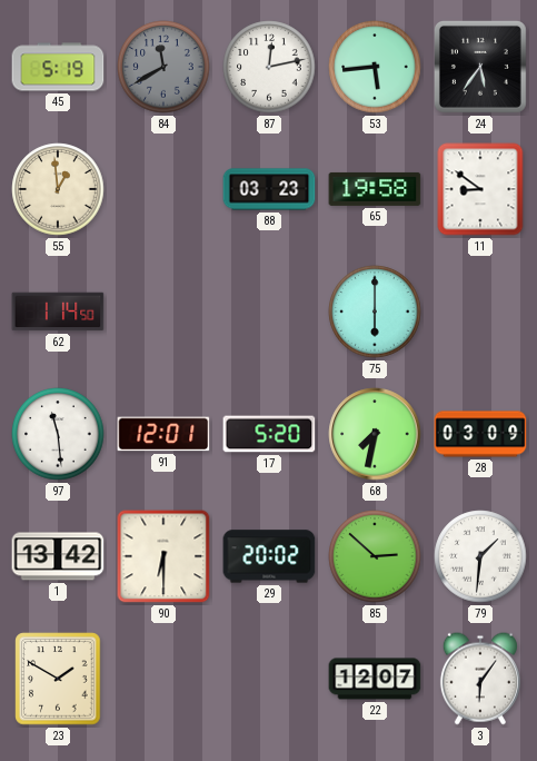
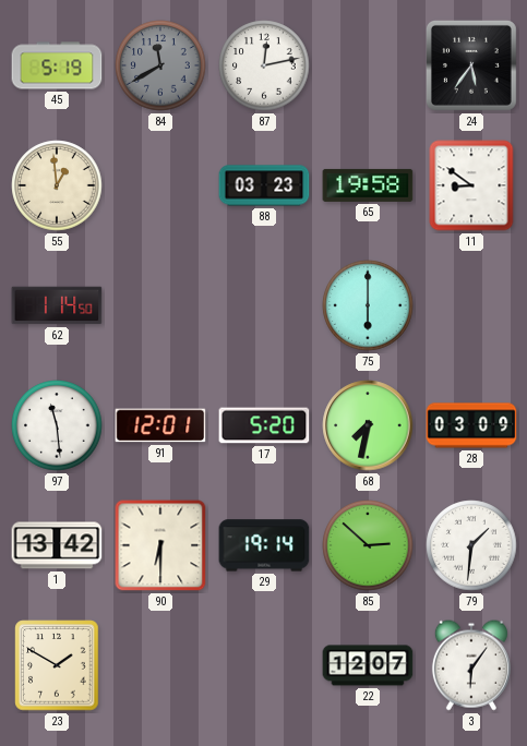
53: 5:44 -> none
29: 20:02 -> 19:14
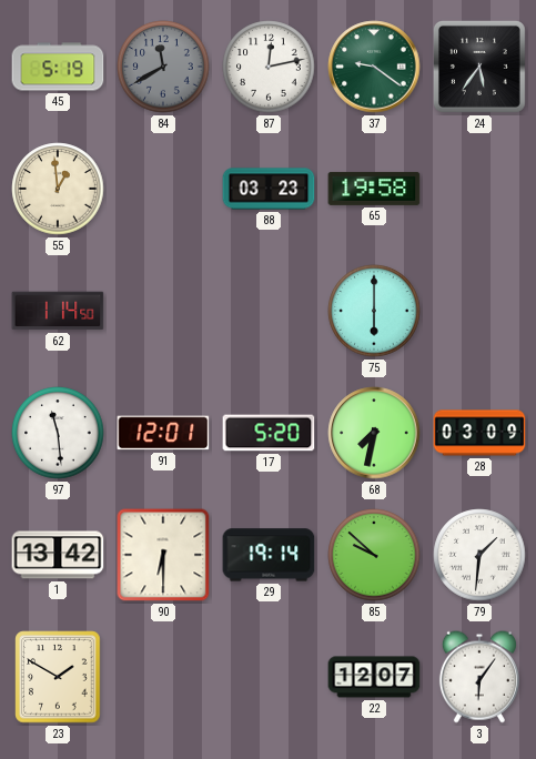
37: none -> 9:21
11: 8:51 -> none
85: 2:52 -> 9:52
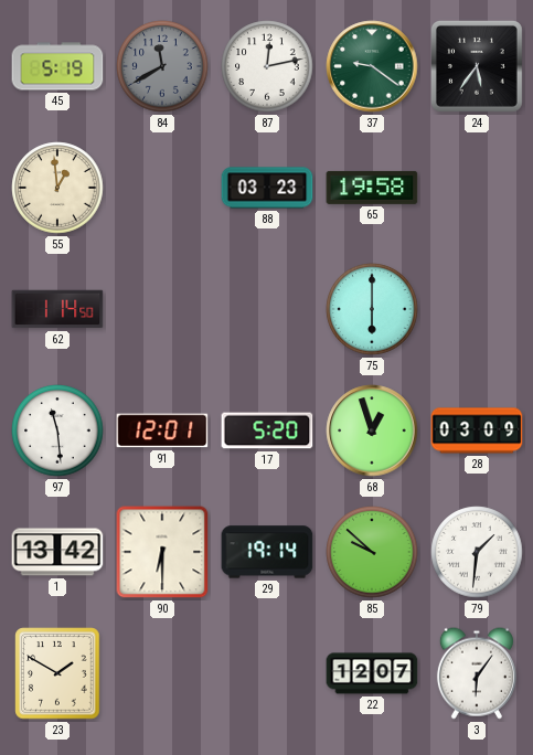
68: 7:32 -> 12:57
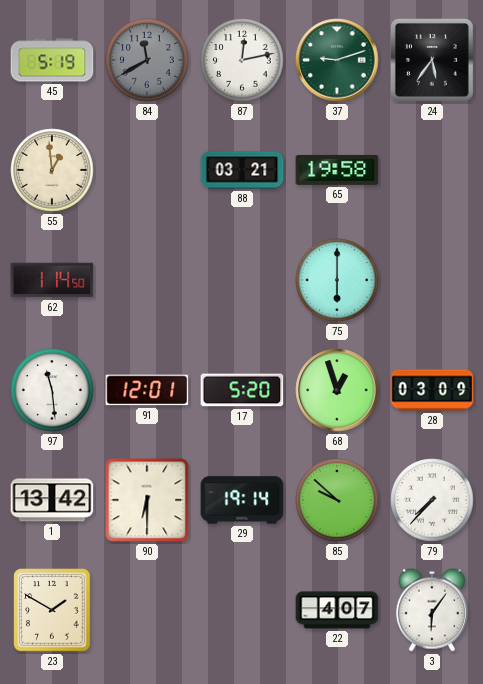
37: 9:21 -> 9:12
88: 03:23 -> 03:21
79: 1:31 -> 7:37
22: 12:07 -> 4:07
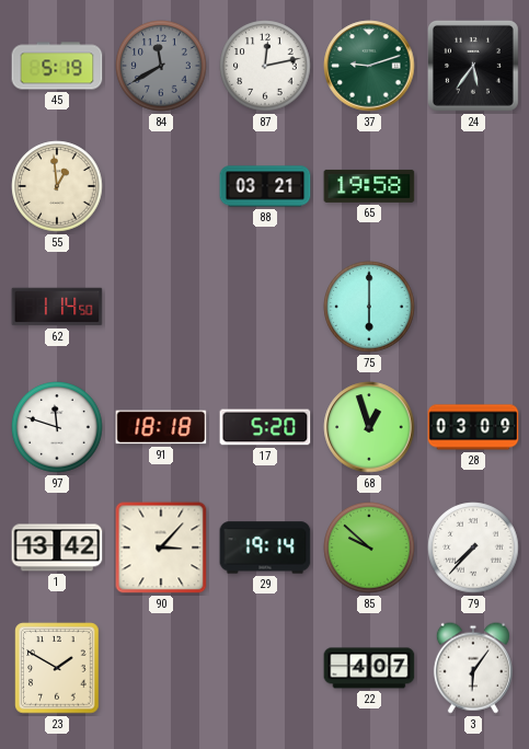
97: 11:29 -> 11:48
91: 12:01 -> 18:18
90: 6:30 -> 3:07
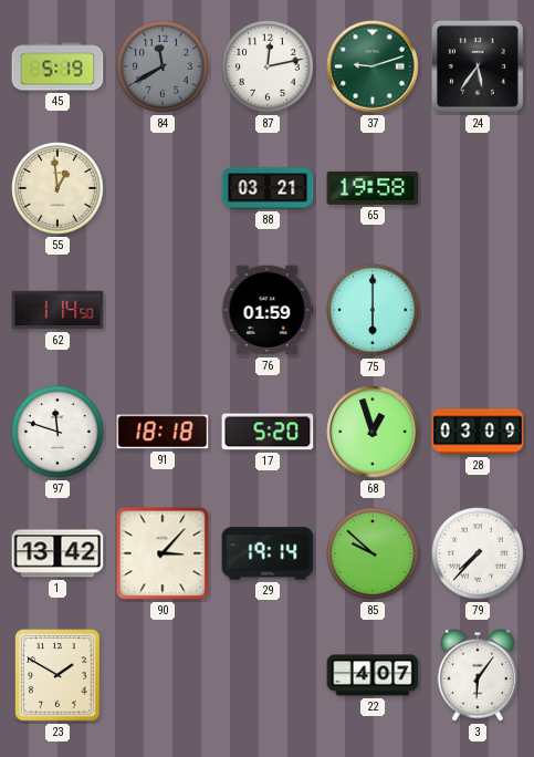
76: none -> 01:59
